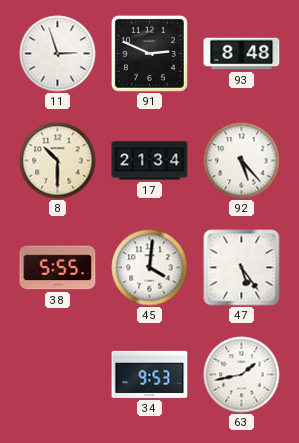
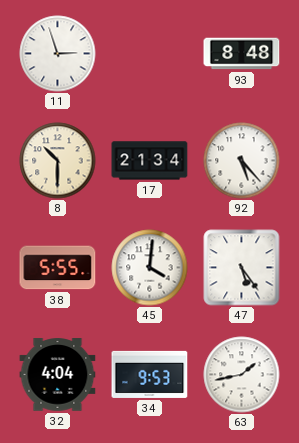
91: 2:49 -> none
32: none -> 4:04
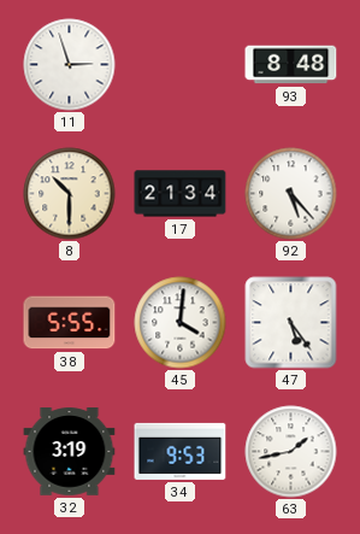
32: 4:04 -> 3:19
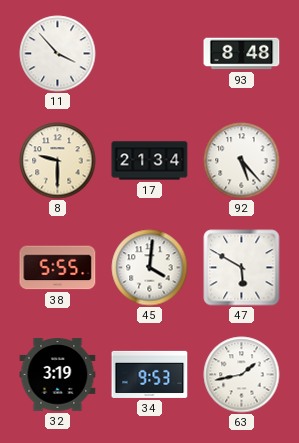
11: 2:57 -> 3:53
8: 10:30 -> 9:30
47: 5:24 -> 5:50
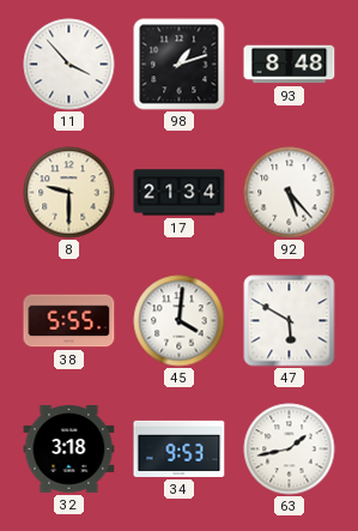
98: none -> 1:12
32: 3:19 -> 3:18
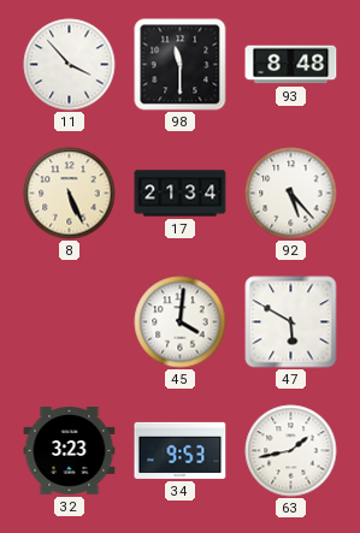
98: 1:12 -> 11:30
8: 9:30 -> 5:26
38: 5:55 -> none
32: 3:18 -> 3:23
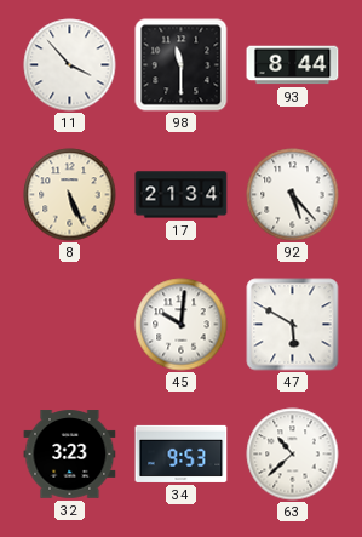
93: 8:48 -> 8:44
45: 4:01 -> 10:01
63: 1:43 -> 10:38
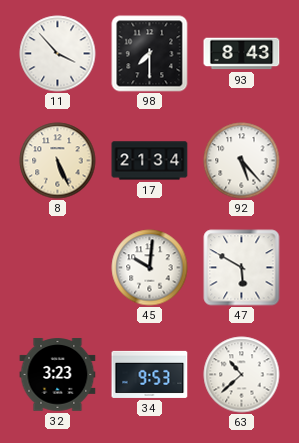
98: 11:30 -> 7:30
93: 8:44 -> 8:43
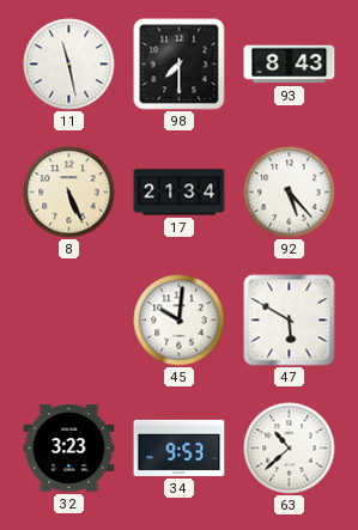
11: 3:53 -> 11:28
